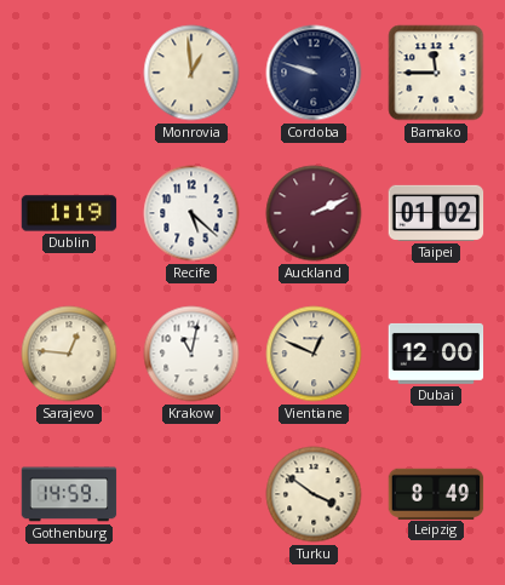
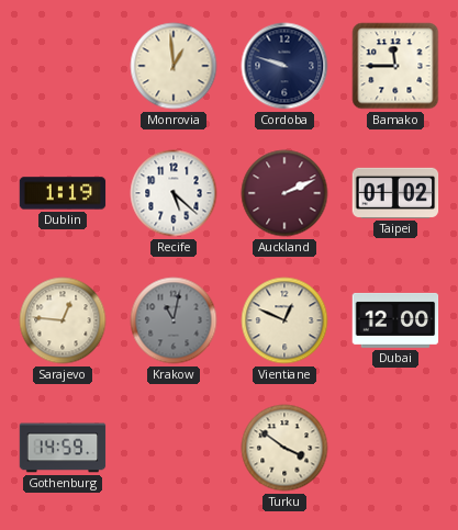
Krakow dial: white -> grey
Leipzig: 8:49 -> none
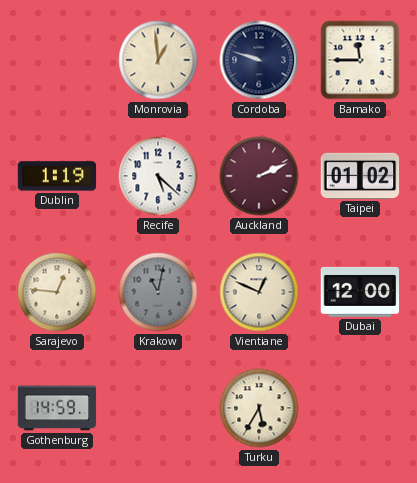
Turku: 3:51 -> 5:35
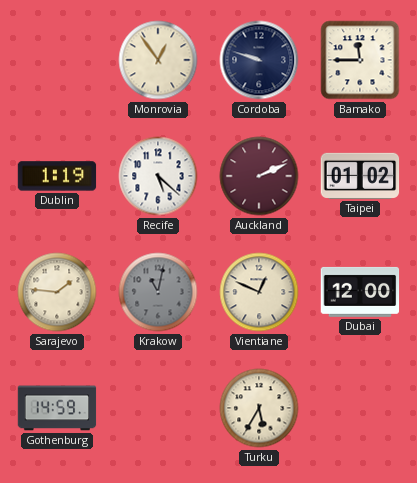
Monrovia: 12:59 -> 12:54
Sarajevo: 12:46 -> 1:46
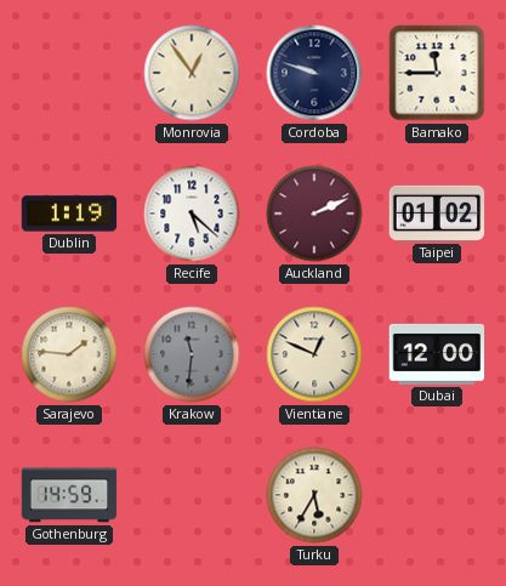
Krakow: 11:02 -> 11:31
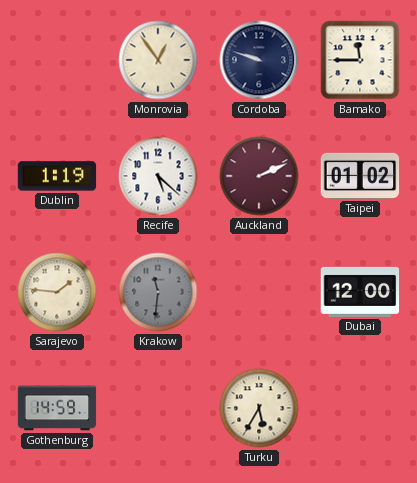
Vientiane: 12:49 -> none
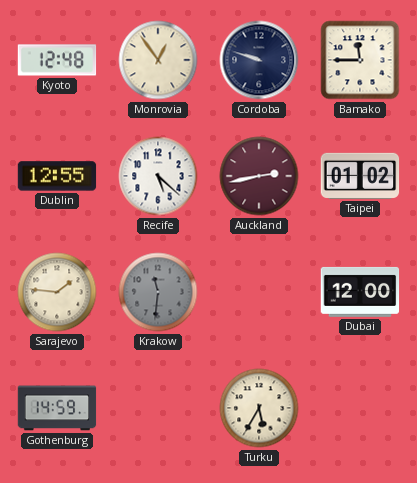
Kyoto: none -> 12:48
Dublin: 1:19 -> 12:55
Auckland: 2:11 -> 2:43
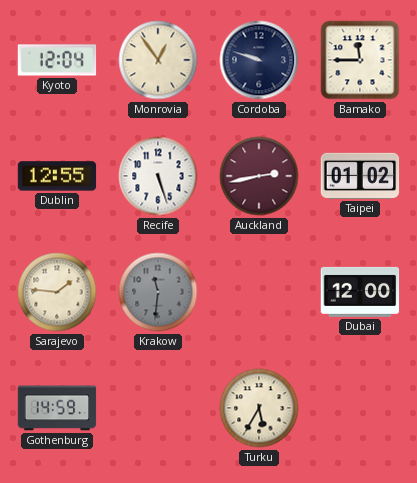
Kyoto: 12:48 -> 12:04
Recife: 5:22 -> 5:27
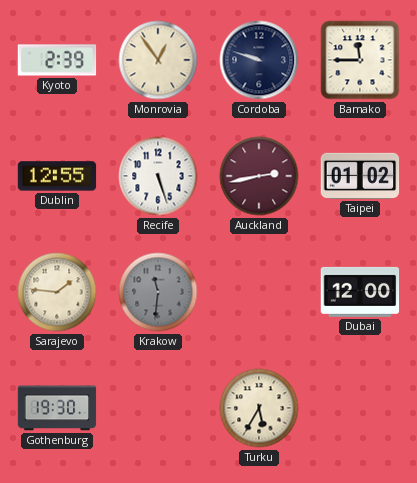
Kyoto: 12:04 -> 2:39
Gothenburg: 14:59 -> 19:30
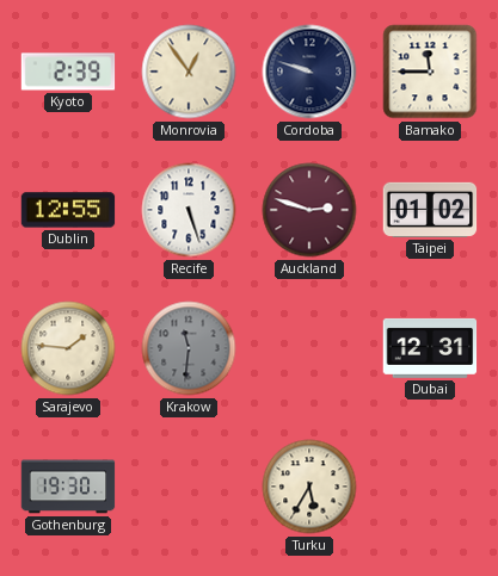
Auckland: 2:43 -> 2:48
Dubai: 12:00 -> 12:31
